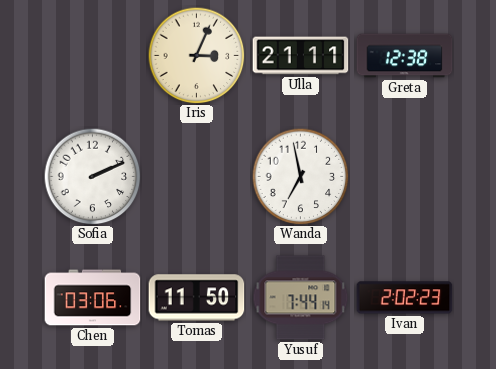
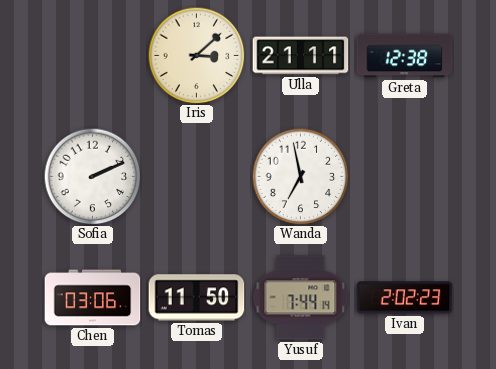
Iris: 3:04 -> 3:08
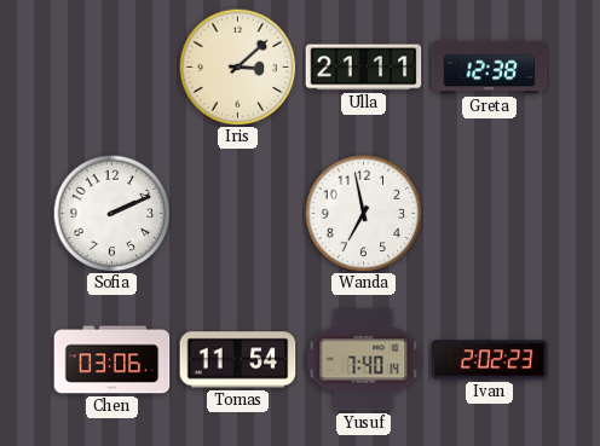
Tomas: 11:50 -> 11:54
Yusuf: 7:44 -> 7:40
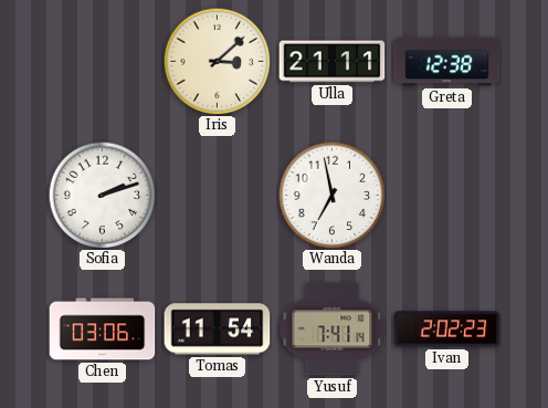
Sofia: 2:11 -> 2:12
Yusuf: 7:40 -> 7:41
